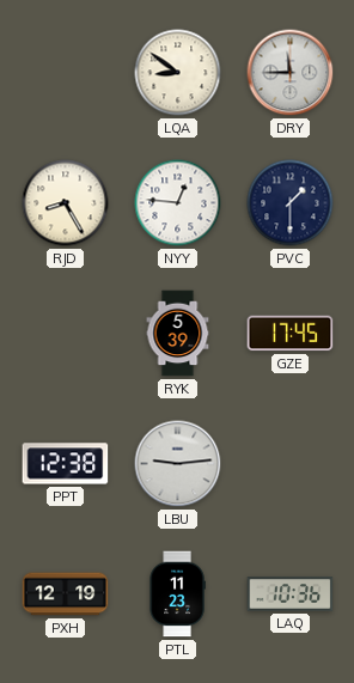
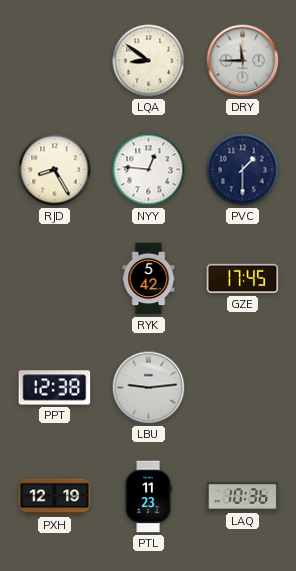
RYK: 5:39 -> 5:42
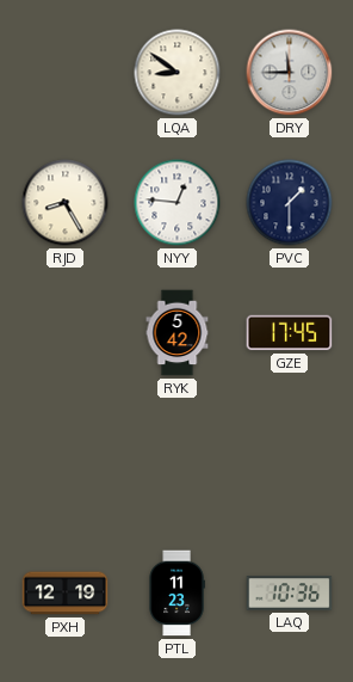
PPT: 12:38 -> none
LBU: 9:14 -> none
